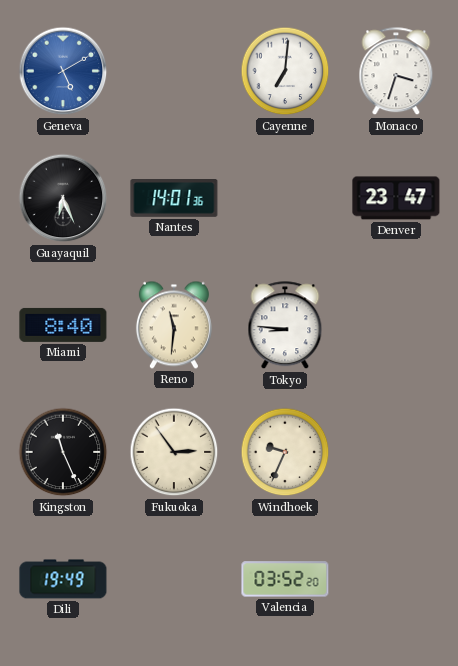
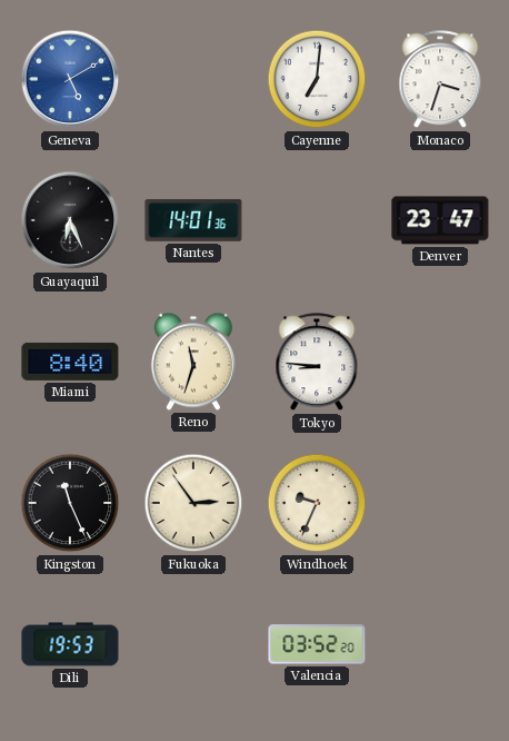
Reno: 11:31 -> 11:33
Dili: 19:49 -> 19:53
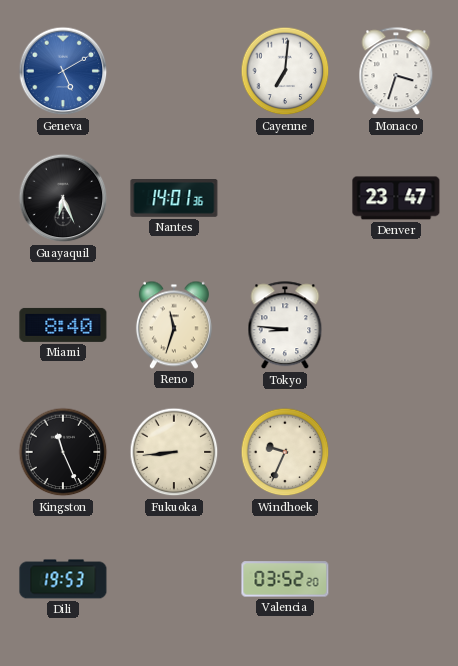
Fukuoka: 2:54 -> 8:44
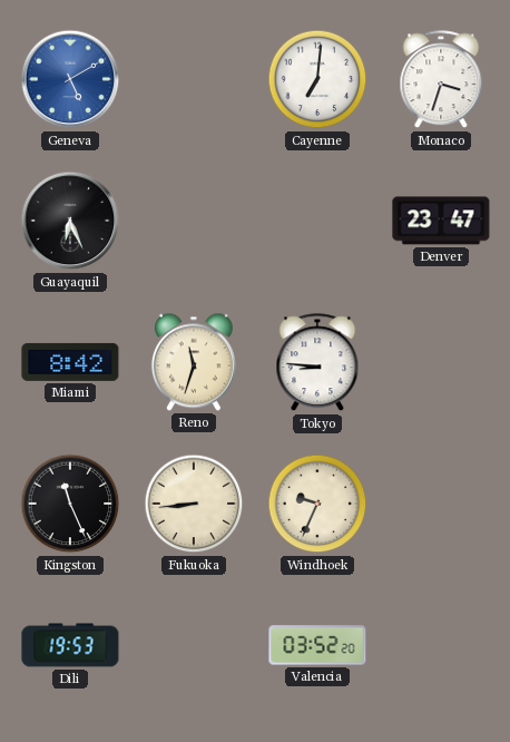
Nantes: 14:01 -> none
Miami: 8:40 -> 8:42
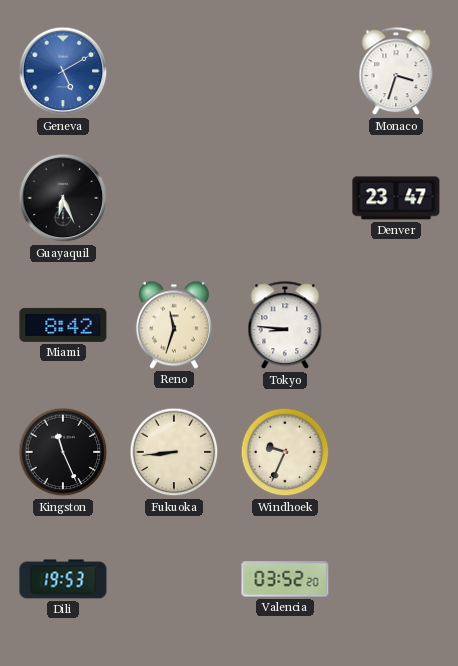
Cayenne: 7:01 -> none
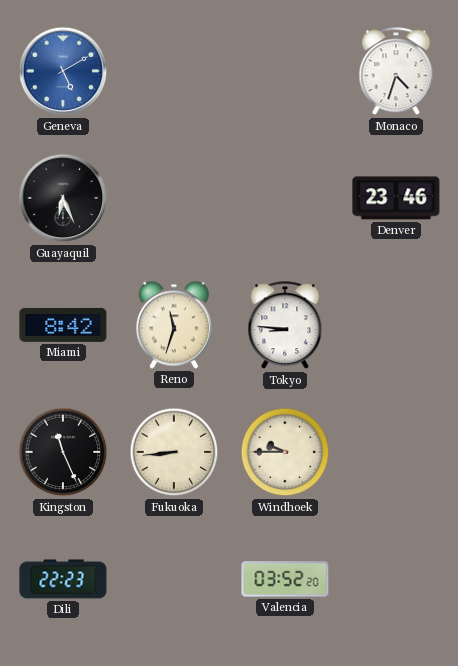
Monaco: 3:33 -> 4:33
Denver: 23:47 -> 23:46
Windhoek: 9:34 -> 9:45
Dili: 19:53 -> 22:23
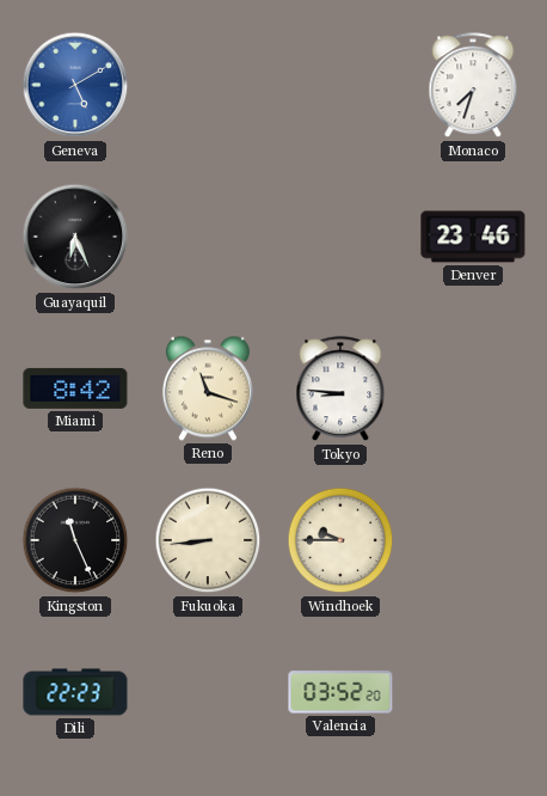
Monaco: 4:33 -> 7:33
Reno: 11:33 -> 11:18
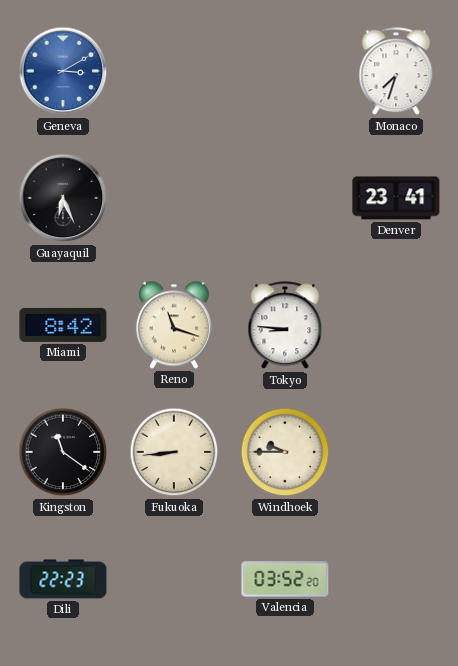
Geneva: 5:10 -> 3:10
Denver: 23:46 -> 23:41
Kingston: 11:26 -> 11:21
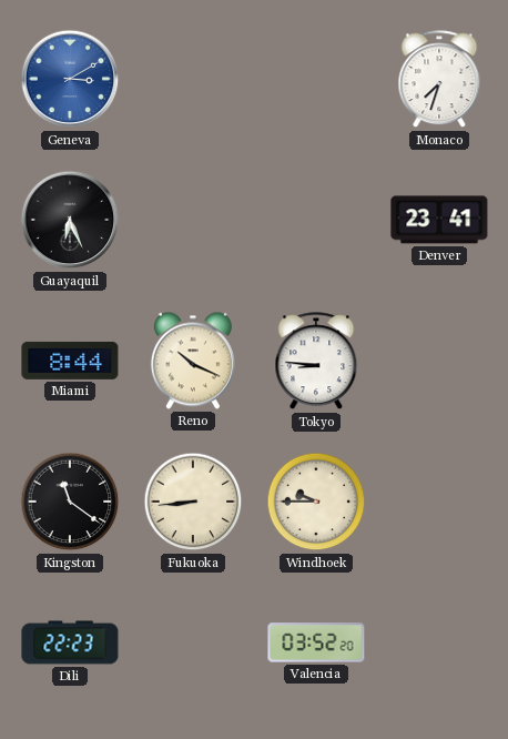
Miami: 8:42 -> 8:44
Reno: 11:18 -> 10:19
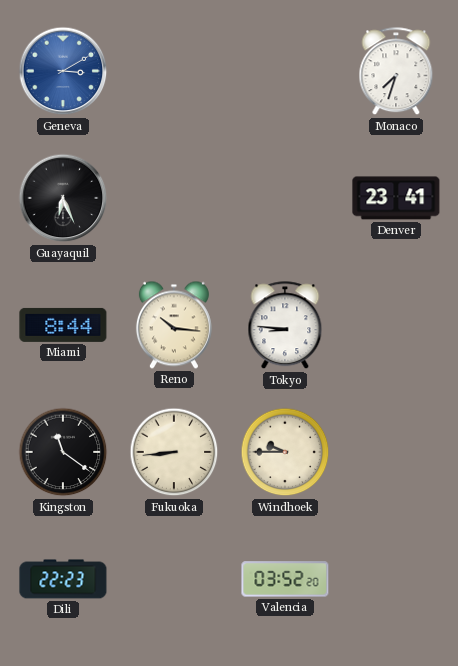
Reno: 10:19 -> 10:16
